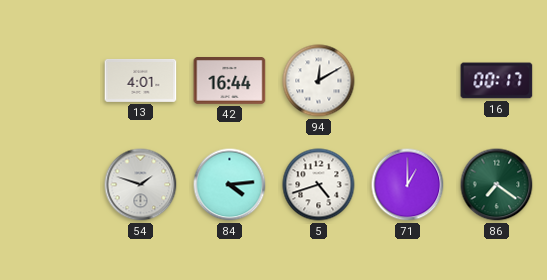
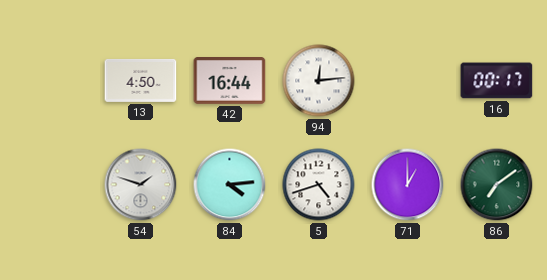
13: 4:01 -> 4:50
94: 12:10 -> 12:14
86: 7:21 -> 7:09
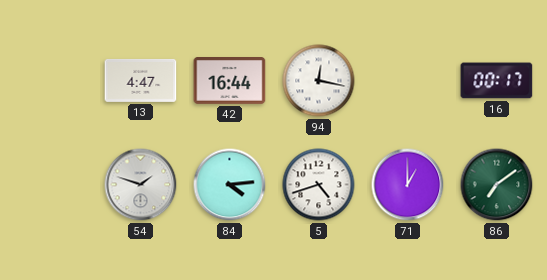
13: 4:50 -> 4:47
94: 12:14 -> 12:17
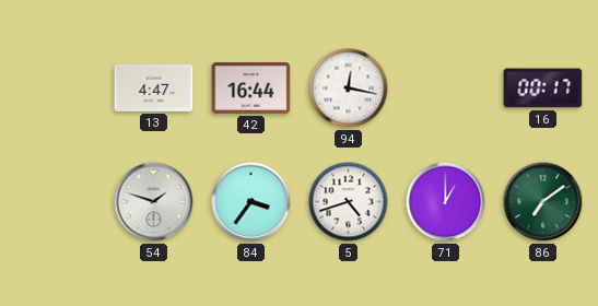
84: 4:14 -> 3:36
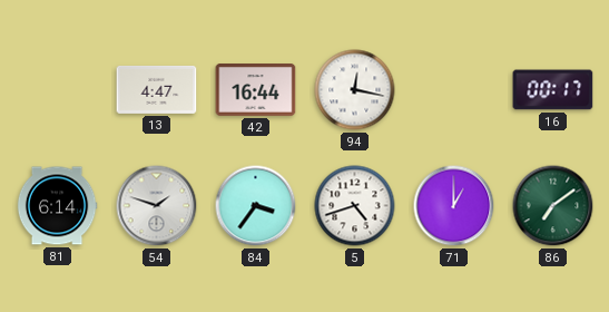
81: none -> 6:14
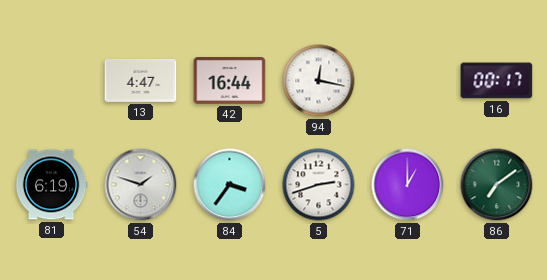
81: 6:14 -> 6:19
5: 4:42 -> 2:42
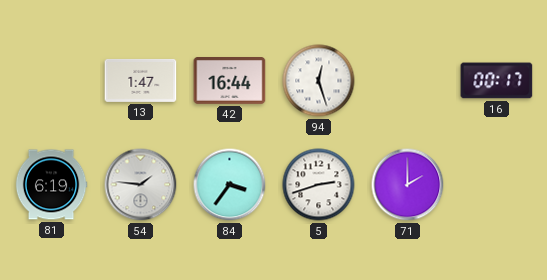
13: 4:47 -> 1:47
94: 12:17 -> 12:27
54: 1:48 -> 1:46
71: 1:00 -> 2:00
86: 7:09 -> none
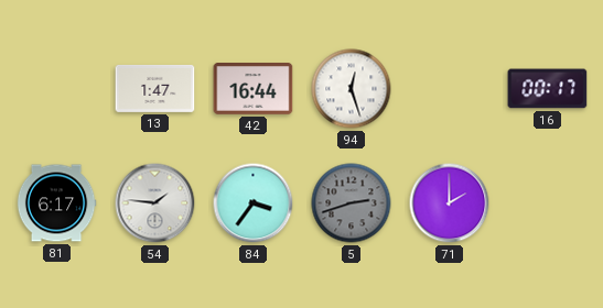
81: 6:19 -> 6:17
5 dial: white -> grey
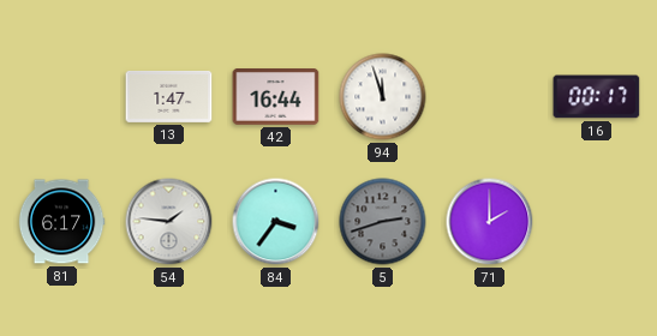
94: 12:27 -> 11:57
